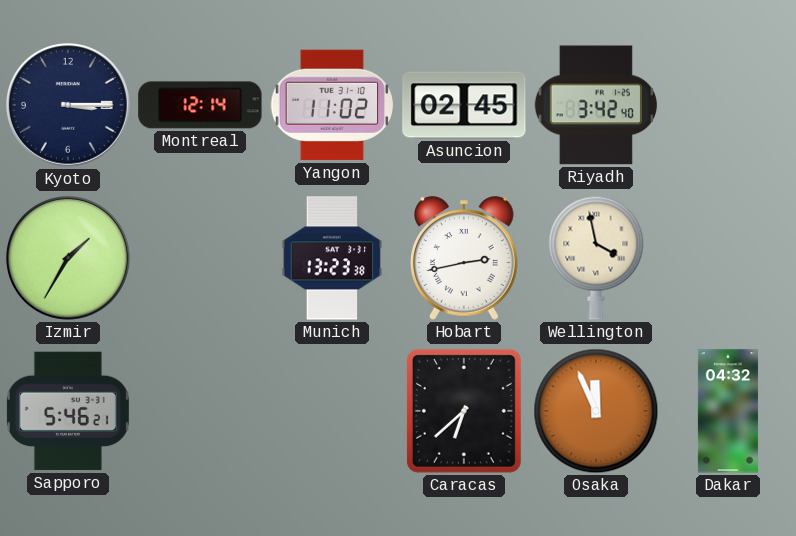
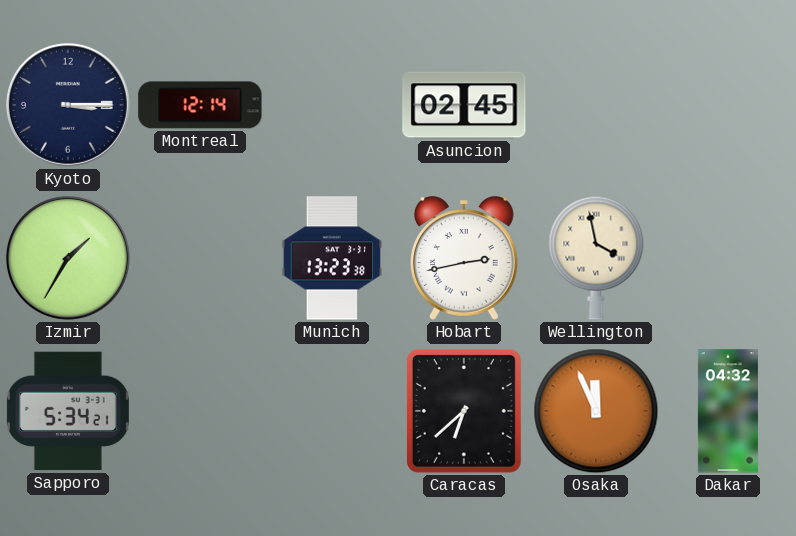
Yangon: 11:02 -> none
Riyadh: 3:42 -> none
Sapporo: 5:46 -> 5:34
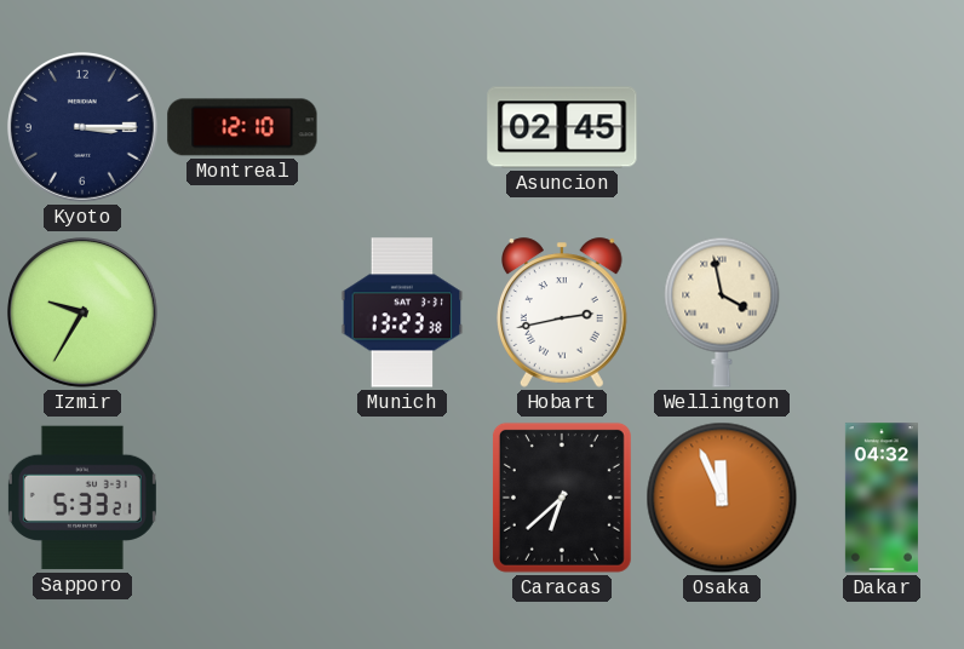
Montreal: 12:14 -> 12:10
Izmir: 1:35 -> 9:35
Sapporo: 5:34 -> 5:33
